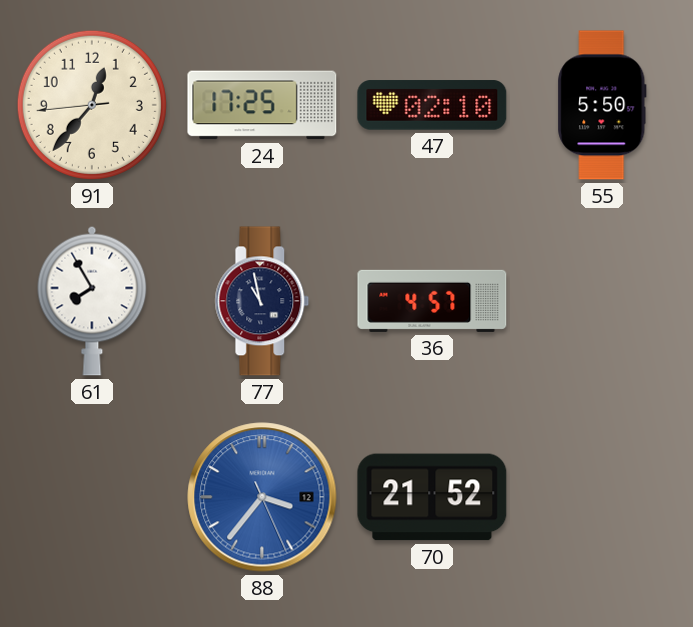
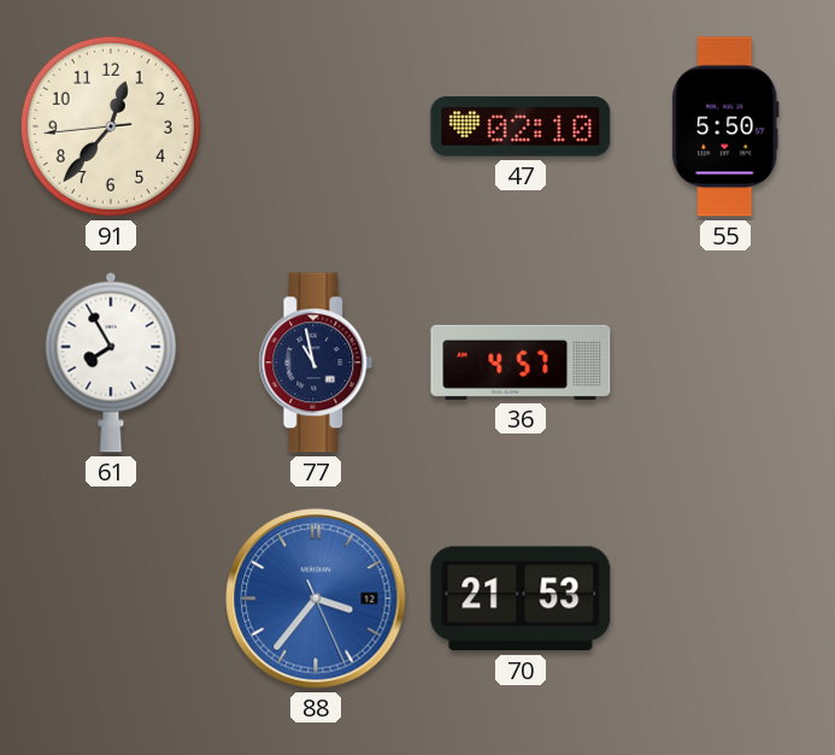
24: 17:25 -> none
70: 21:52 -> 21:53
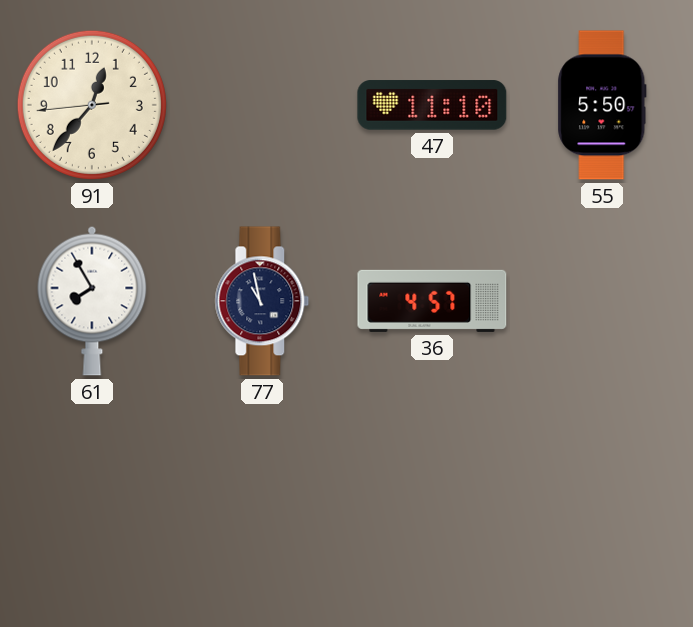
47: 02:10 -> 11:10
88: 3:36 -> none
70: 21:53 -> none
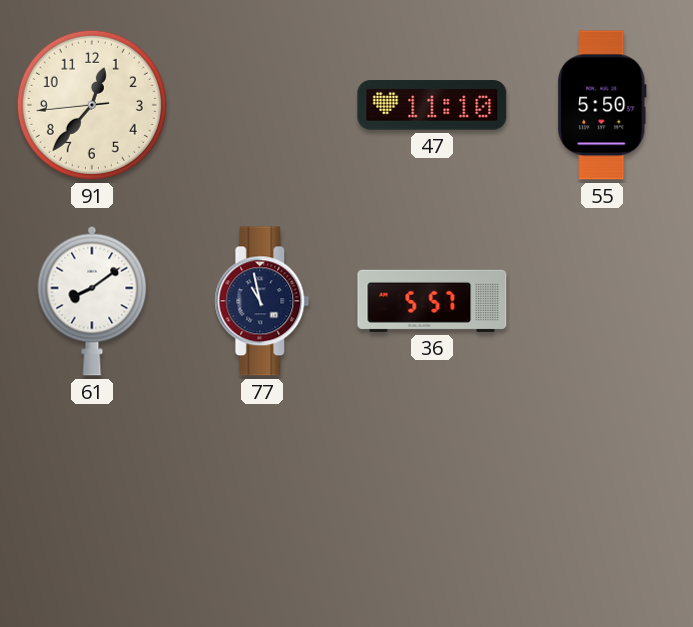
61: 7:55 -> 8:09
36: 4:57 -> 5:57
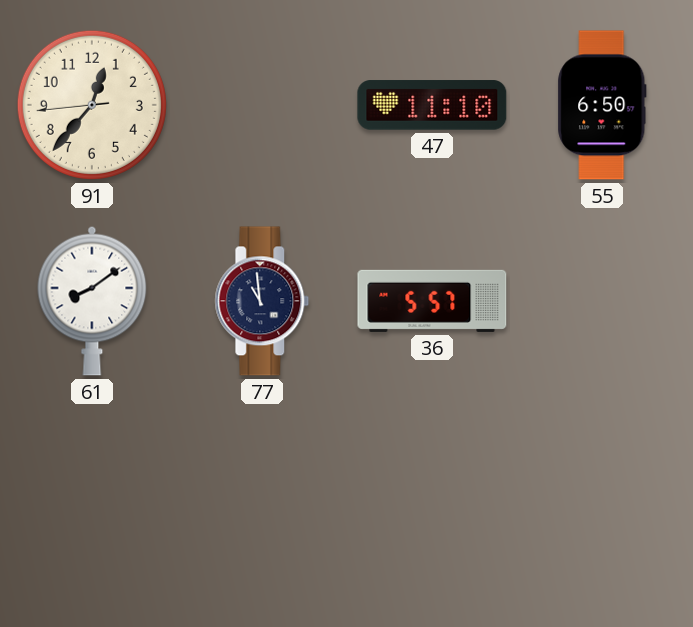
55: 5:50 -> 6:50
77: 10:58 -> 10:59
